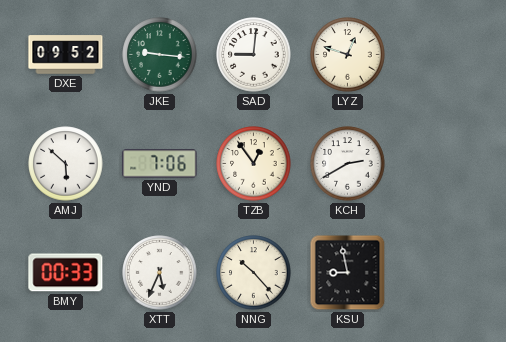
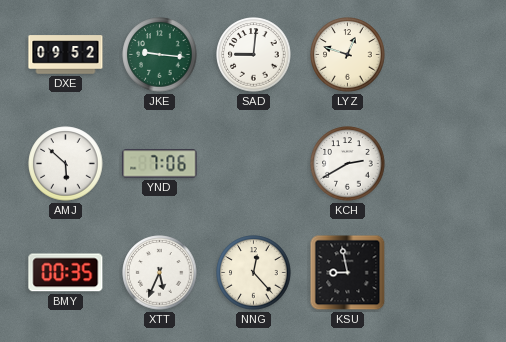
TZB: 12:54 -> none
BMY: 00:33 -> 00:35
NNG: 10:23 -> 12:23
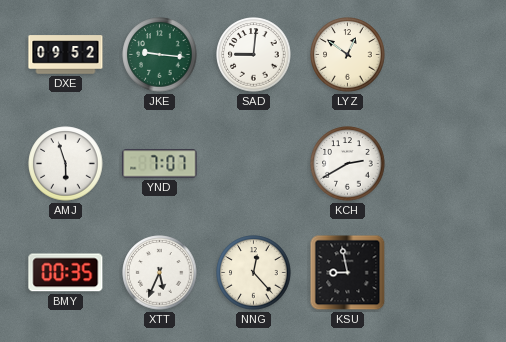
LYZ: 12:48 -> 12:51
AMJ: 5:52 -> 5:57
YND: 7:06 -> 7:07
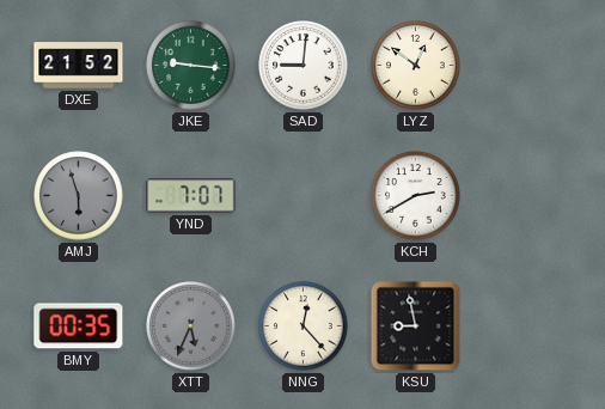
DXE: 09:52 -> 21:52
AMJ dial: white -> grey
XTT dial: white -> grey
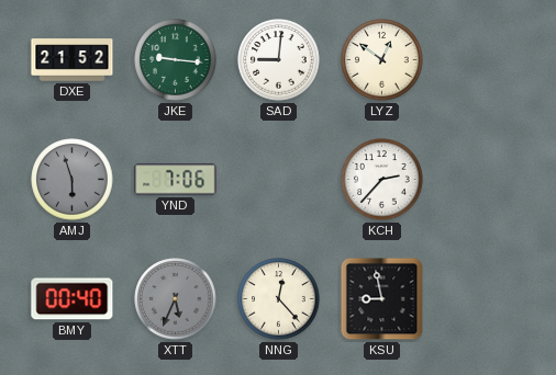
YND: 7:07 -> 7:06
KCH: 2:40 -> 2:37
BMY: 00:35 -> 00:40
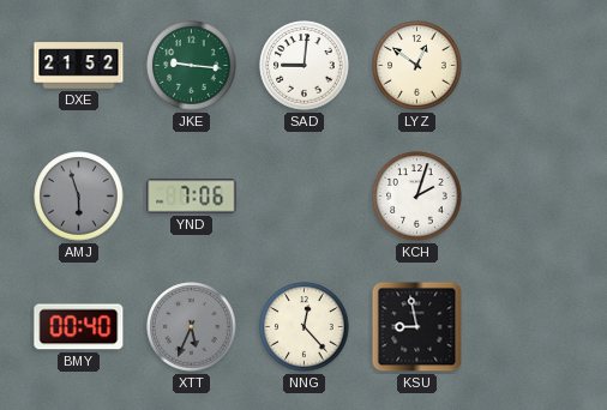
KCH: 2:37 -> 2:03
